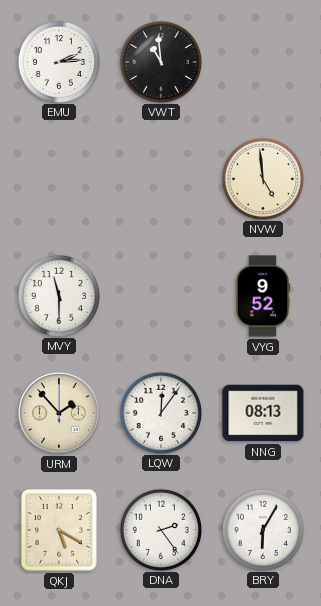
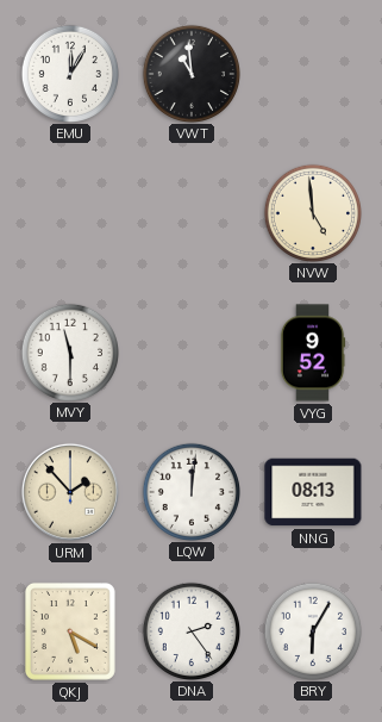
EMU: 2:14 -> 12:05
LQW: 12:06 -> 12:01
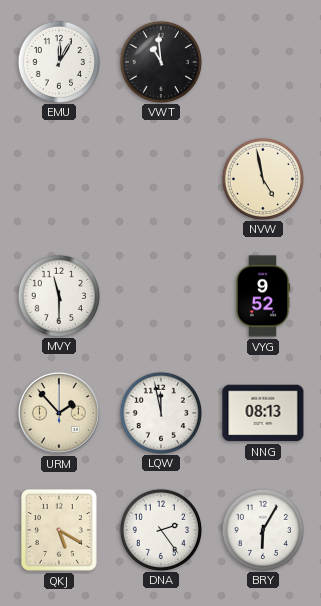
NVW: 4:59 -> 4:58
LQW: 12:01 -> 11:58
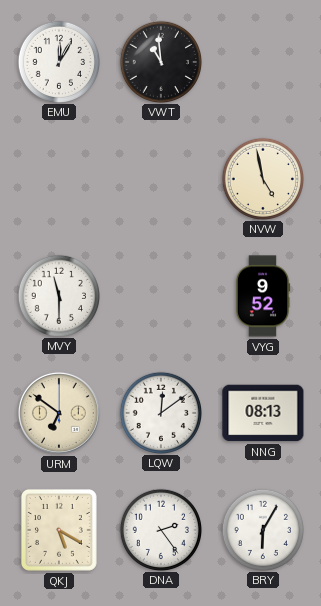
URM: 1:53 -> 6:51
LQW: 11:58 -> 12:09
